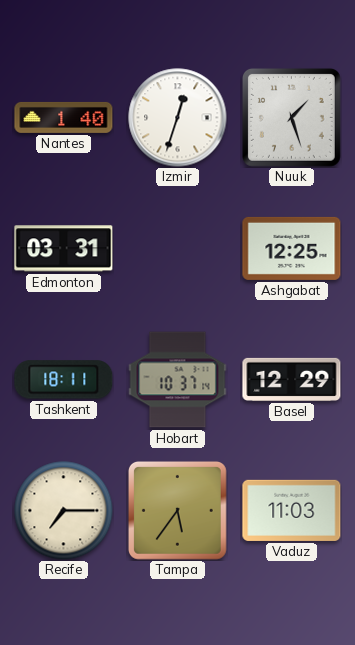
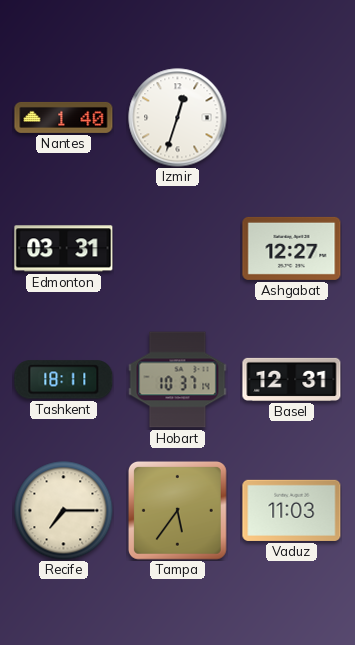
Nuuk: 1:27 -> none
Ashgabat: 12:25 -> 12:27
Basel: 12:29 -> 12:31
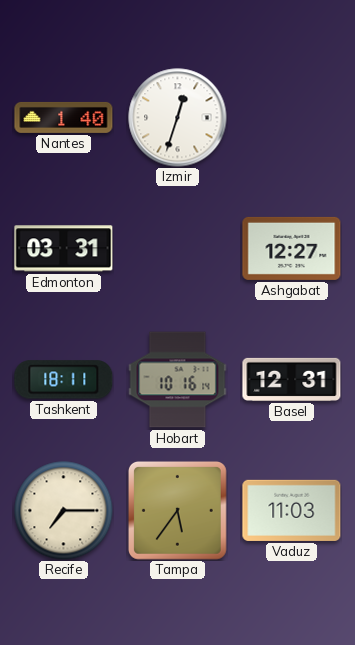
Hobart: 10:37 -> 10:16
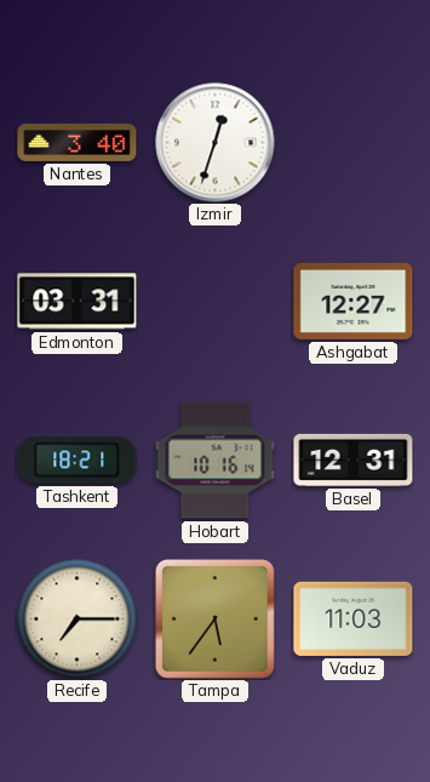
Nantes: 1:40 -> 3:40
Tashkent: 18:11 -> 18:21
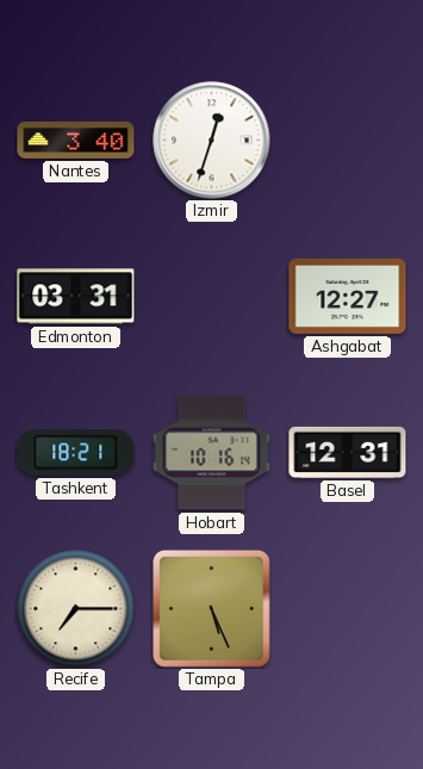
Tampa: 5:36 -> 5:26
Vaduz: 11:03 -> none
